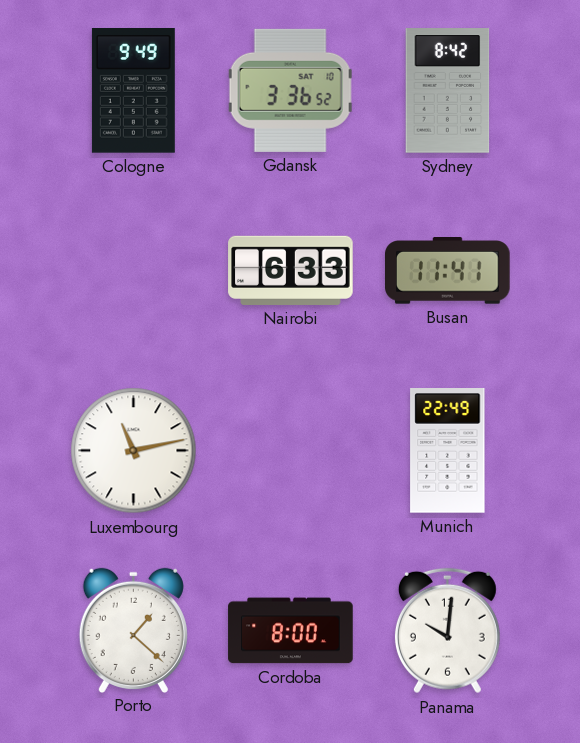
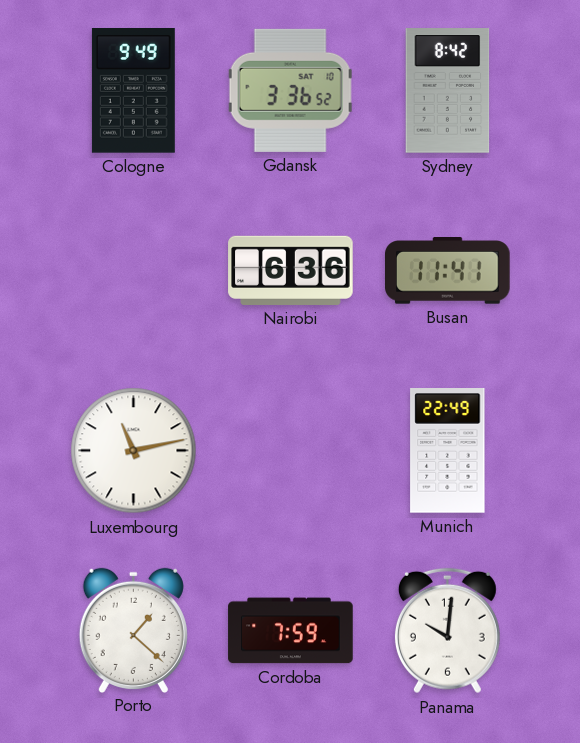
Nairobi: 6:33 -> 6:36
Cordoba: 8:00 -> 7:59
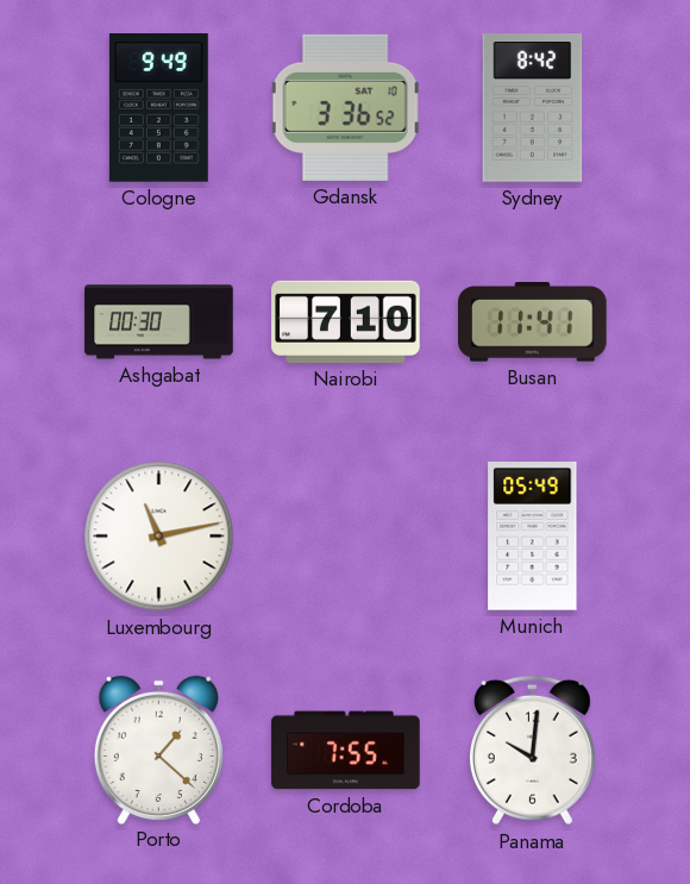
Ashgabat: none -> 00:30
Nairobi: 6:36 -> 7:10
Munich: 22:49 -> 05:49
Cordoba: 7:59 -> 7:55
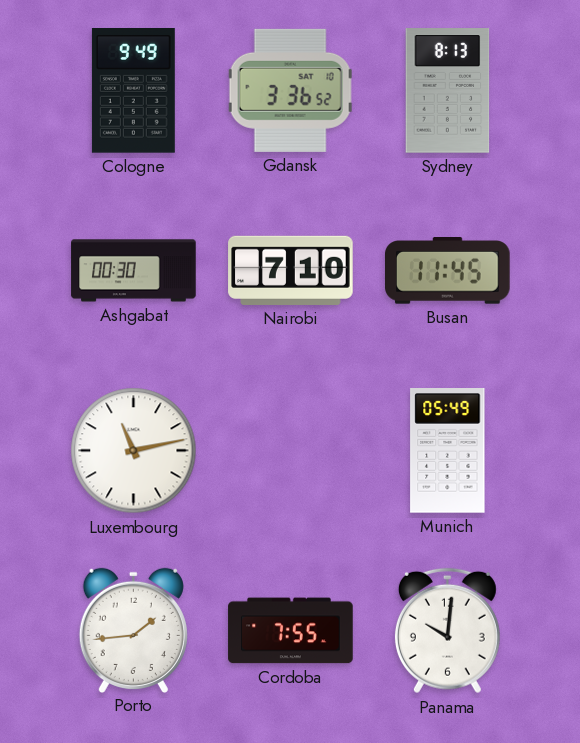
Sydney: 8:42 -> 8:13
Busan: 11:41 -> 11:45
Porto: 1:22 -> 1:44
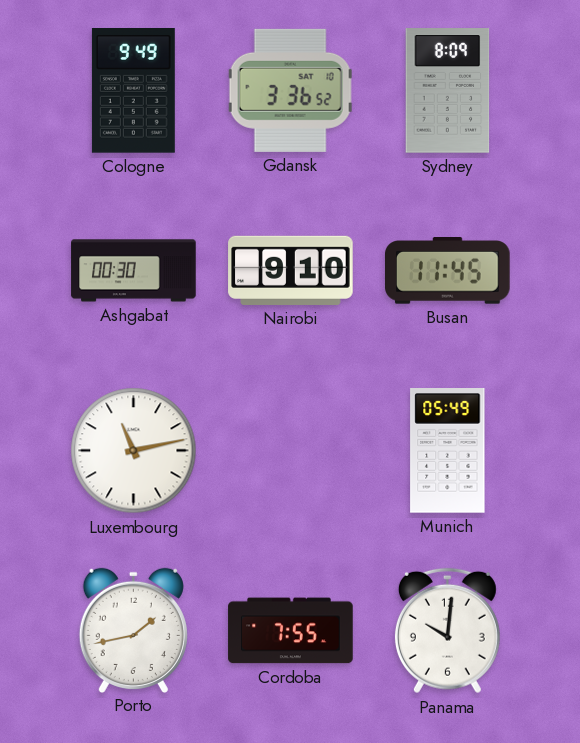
Sydney: 8:13 -> 8:09
Nairobi: 7:10 -> 9:10
Porto: 1:44 -> 1:43
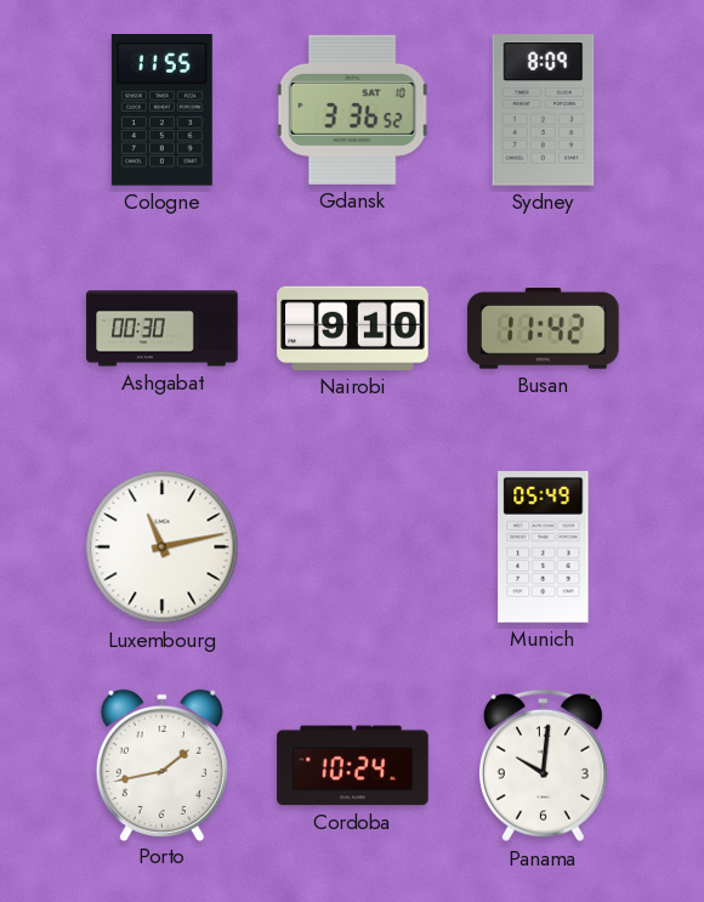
Cologne: 9:49 -> 11:55
Busan: 11:45 -> 11:42
Cordoba: 7:55 -> 10:24
